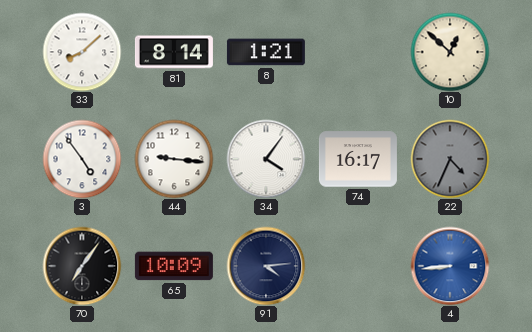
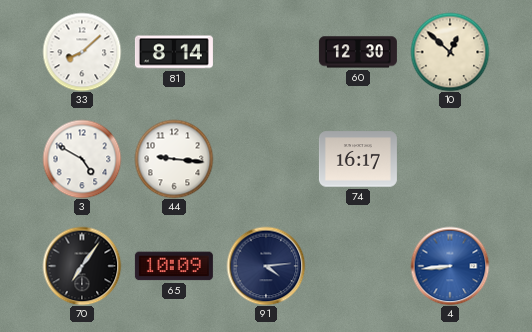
8: 1:21 -> none
60: none -> 12:30
3: 4:54 -> 4:50
34: 4:06 -> none
22: 4:34 -> none
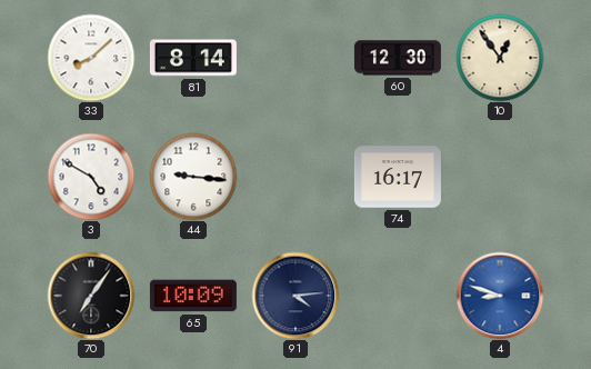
10: 12:52 -> 12:54
4: 8:44 -> 8:48
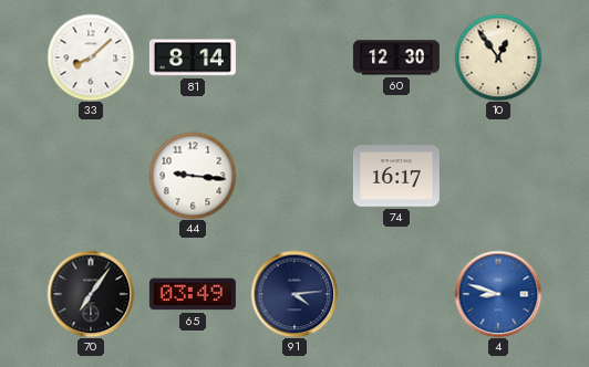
3: 4:50 -> none
65: 10:09 -> 03:49
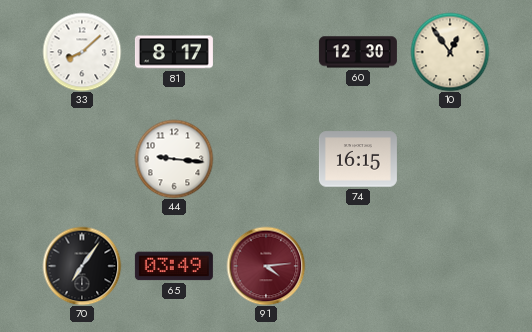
81: 8:14 -> 8:17
74: 16:17 -> 16:15
91 dial: navy -> burgundy
4: 8:48 -> none
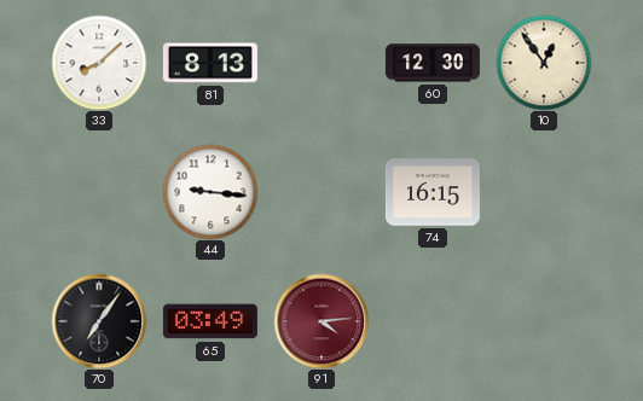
81: 8:17 -> 8:13
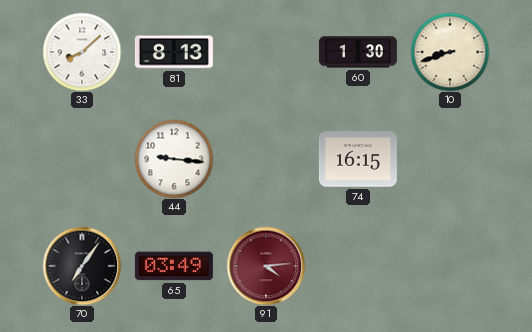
60: 12:30 -> 1:30
10: 12:54 -> 8:42
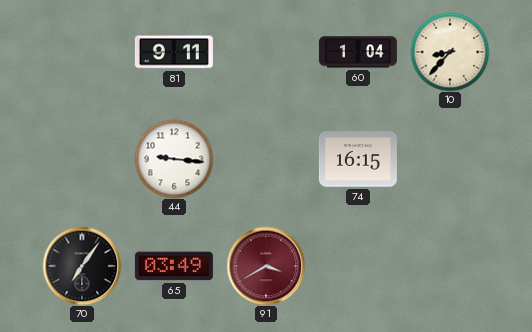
33: 8:08 -> none
81: 8:13 -> 9:11
60: 1:30 -> 1:04
10: 8:42 -> 8:37
91: 4:14 -> 3:40
